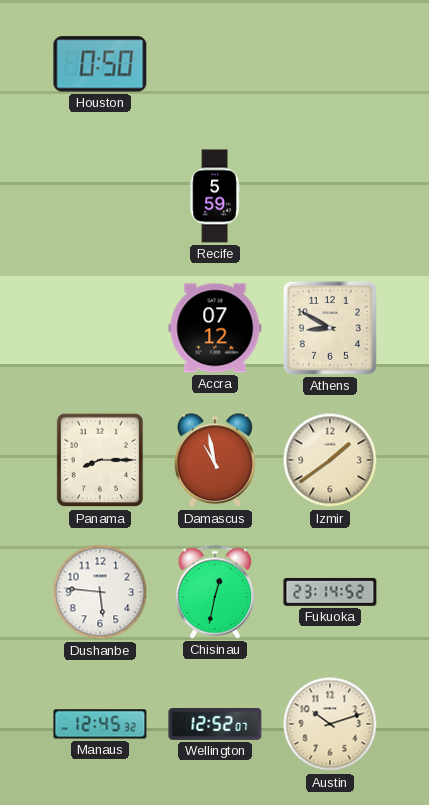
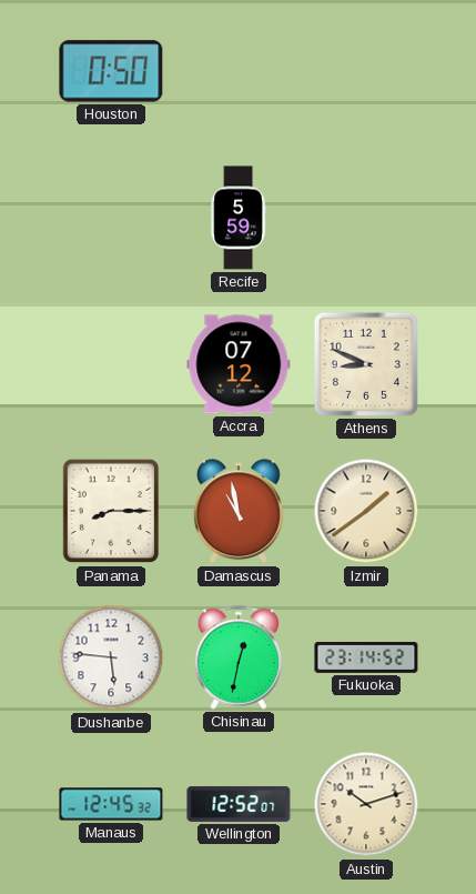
Athens: 8:50 -> 8:49
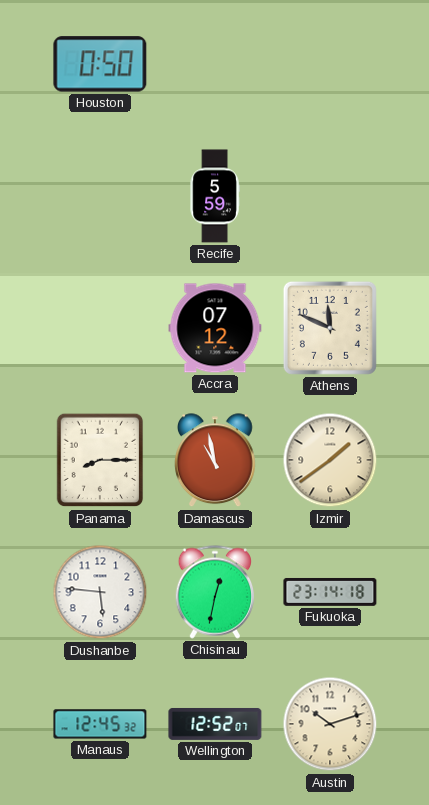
Athens: 8:49 -> 11:49
Fukuoka: 23:14:52 -> 23:14:18
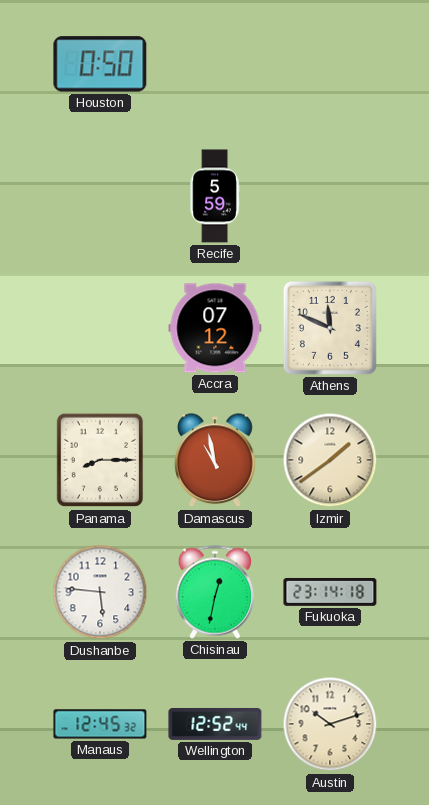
Wellington: 12:52:07 -> 12:52:44
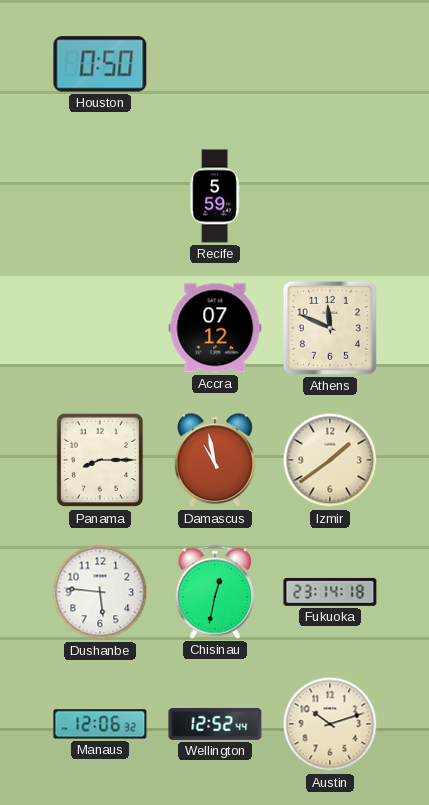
Manaus: 12:45 -> 12:06
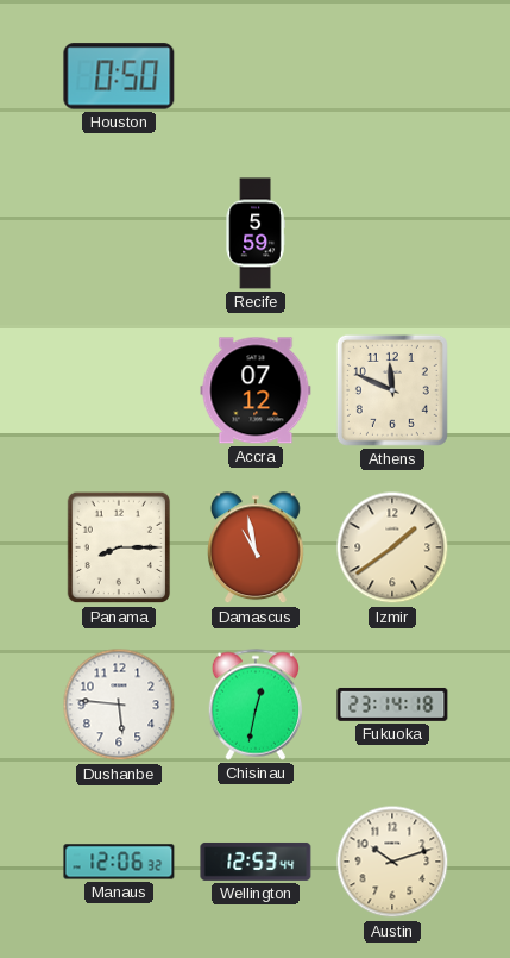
Wellington: 12:52 -> 12:53
